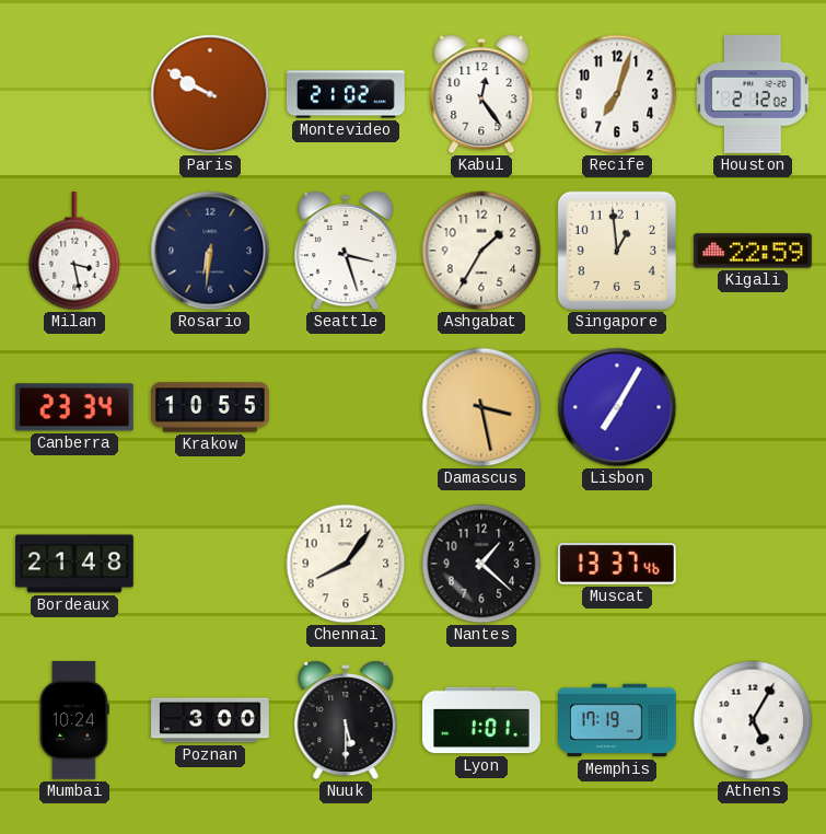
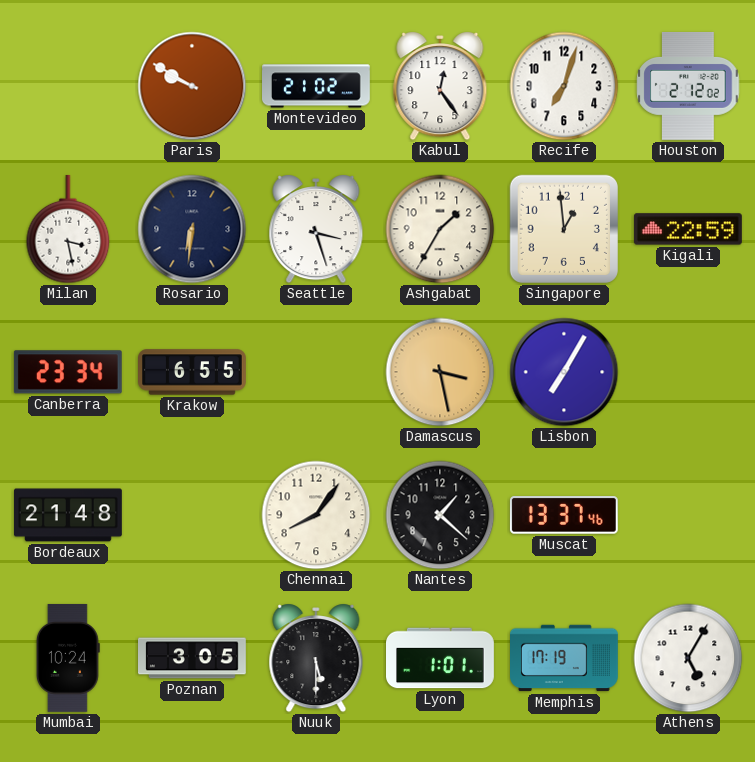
Krakow: 10:55 -> 6:55
Poznan: 3:00 -> 3:05
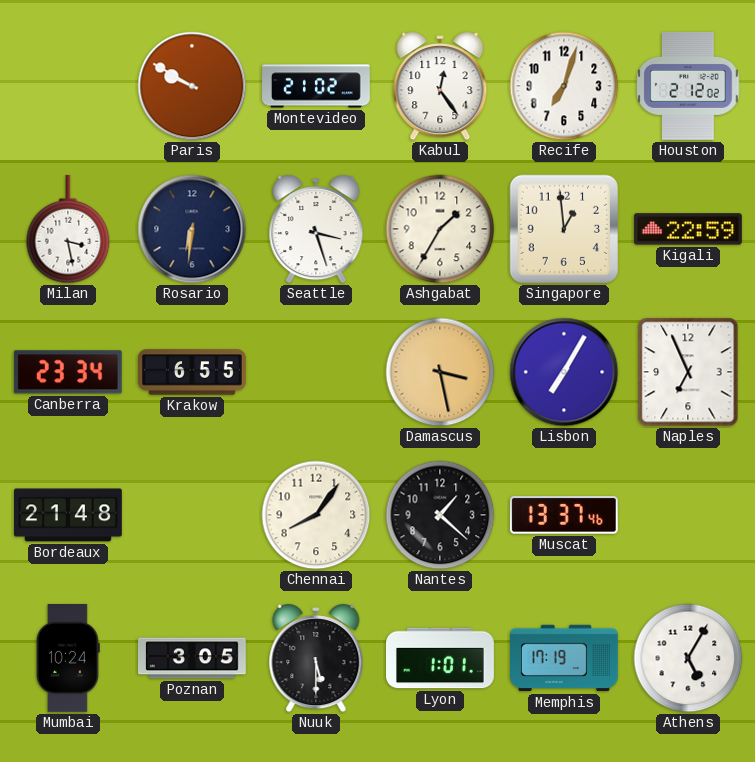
Naples: none -> 6:56
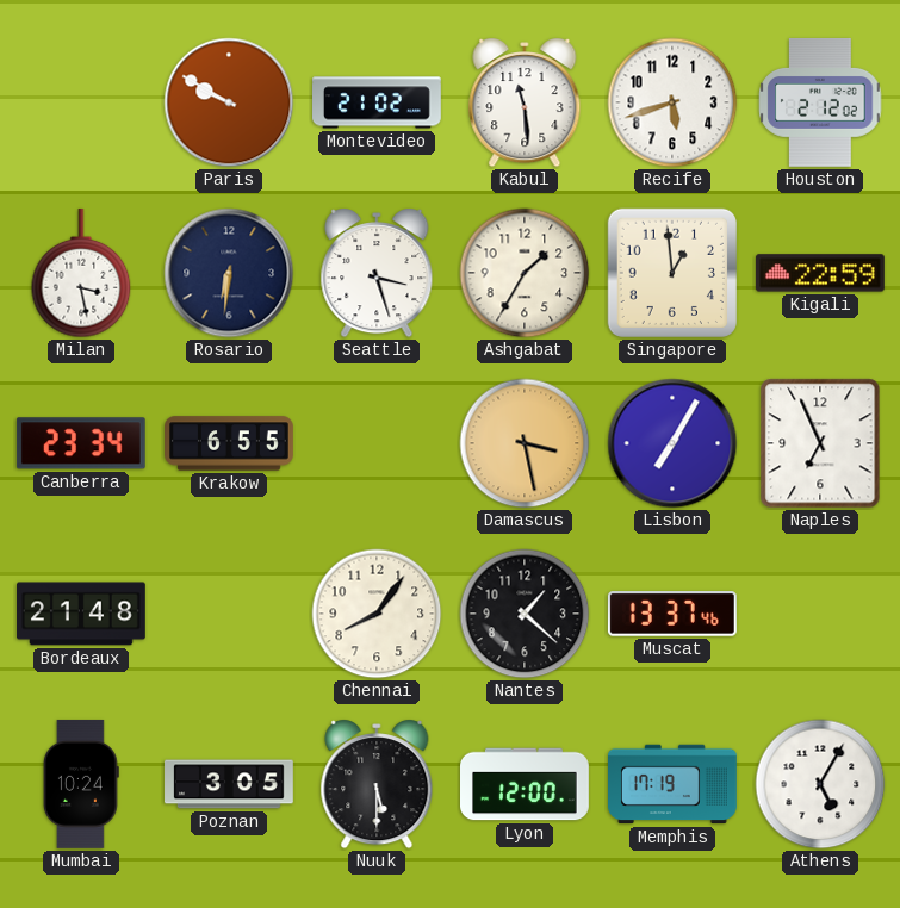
Kabul: 12:24 -> 11:29
Recife: 7:03 -> 5:42
Lyon: 1:01 -> 12:00
